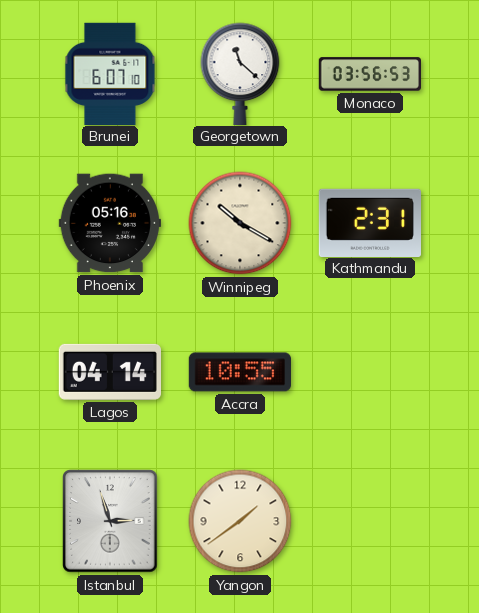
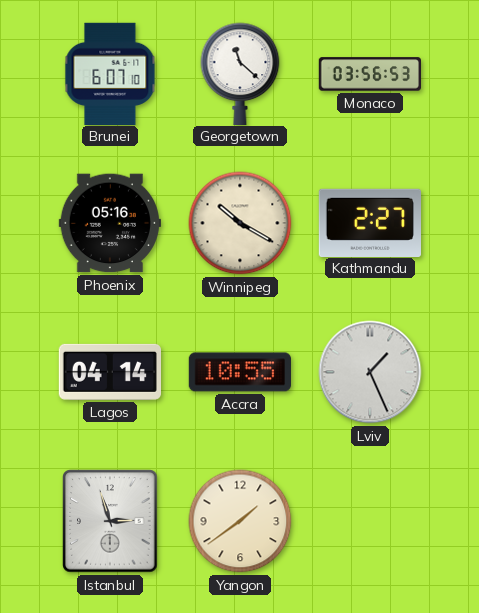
Kathmandu: 2:31 -> 2:27
Lviv: none -> 1:26
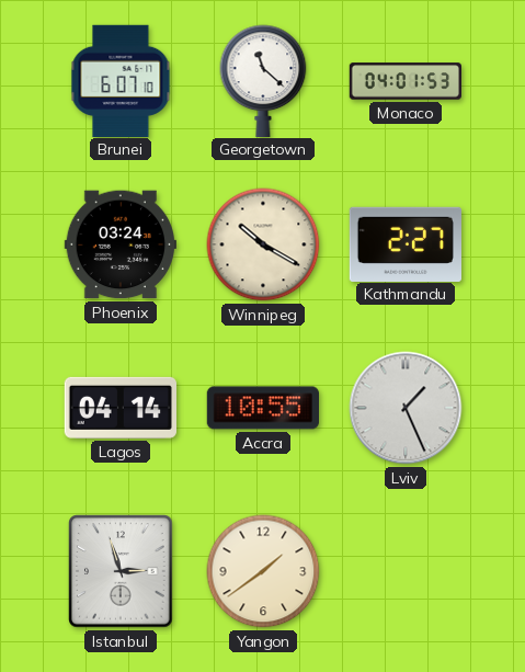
Monaco: 03:56 -> 04:01
Phoenix: 05:16 -> 03:24
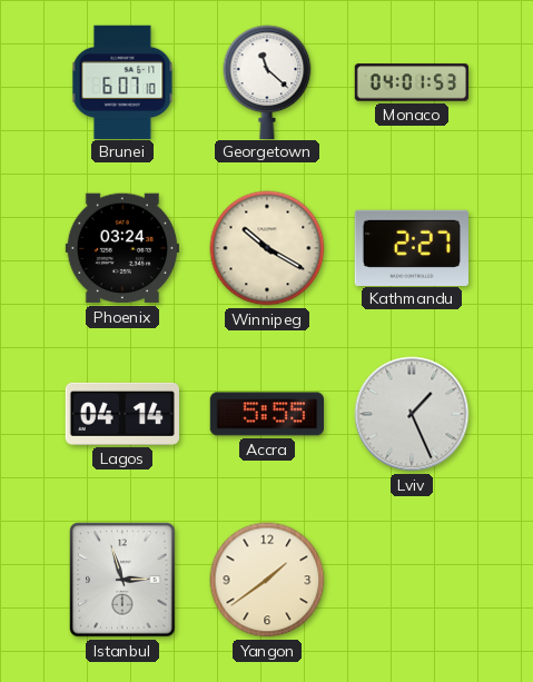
Accra: 10:55 -> 5:55
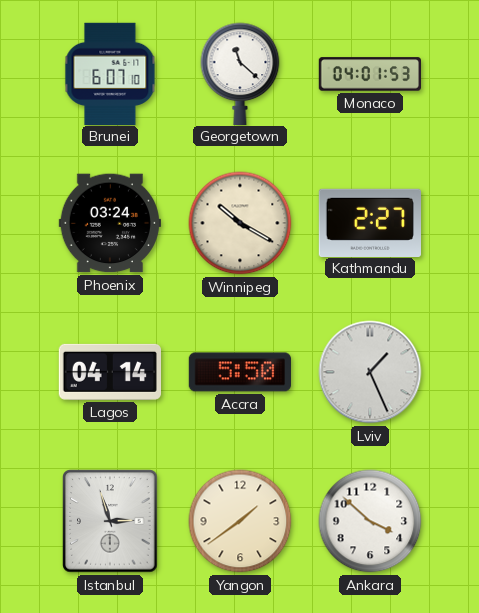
Accra: 5:55 -> 5:50
Ankara: none -> 3:52
